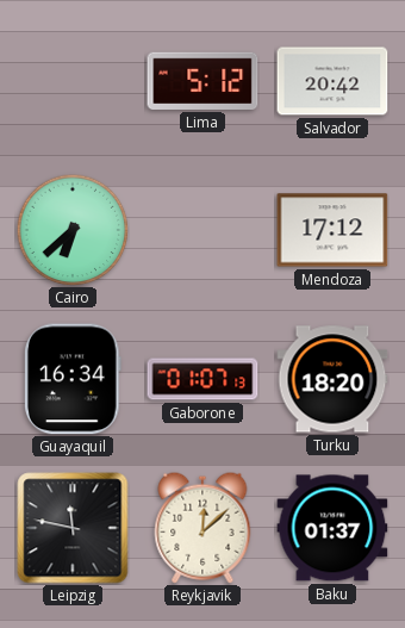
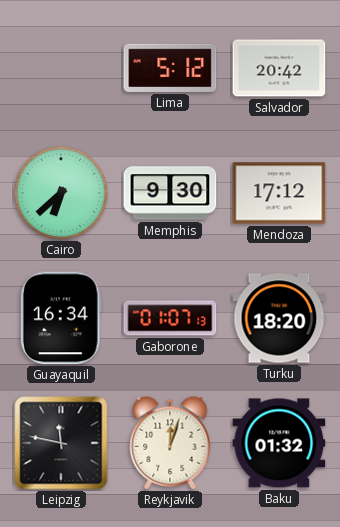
Memphis: none -> 9:30
Reykjavik: 12:08 -> 12:03
Baku: 01:37 -> 01:32
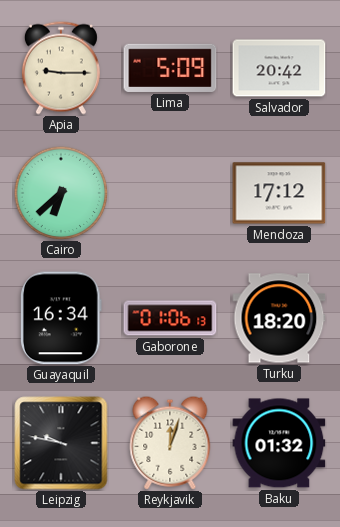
Apia: none -> 9:15
Lima: 5:12 -> 5:09
Memphis: 9:30 -> none
Gaborone: 01:07 -> 01:06
Leipzig: 11:47 -> 9:47
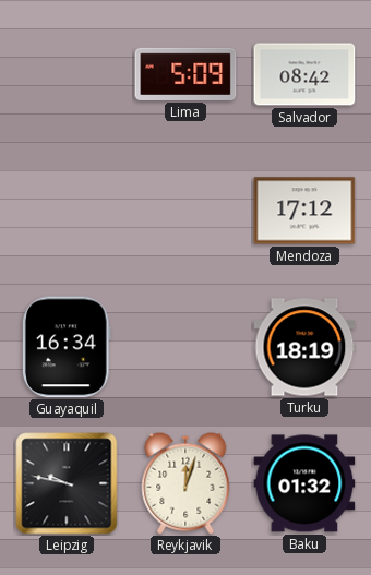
Apia: 9:15 -> none
Salvador: 20:42 -> 08:42
Cairo: 6:38 -> none
Gaborone: 01:06 -> none
Turku: 18:20 -> 18:19
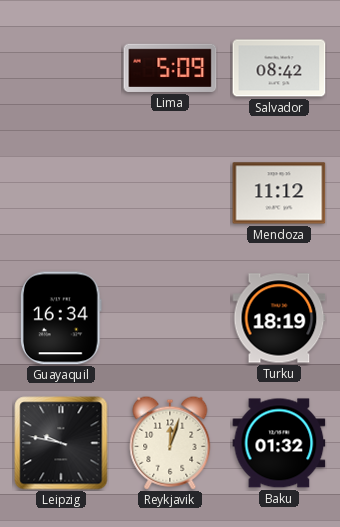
Mendoza: 17:12 -> 11:12
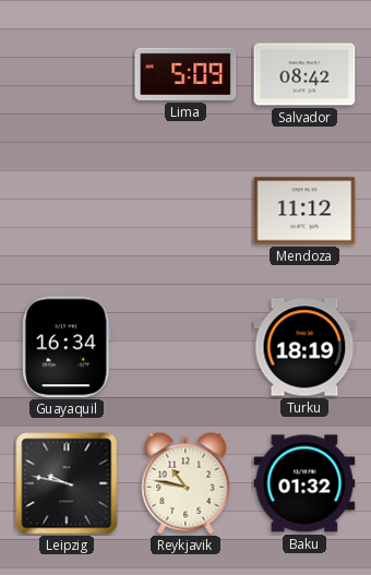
Reykjavik: 12:03 -> 10:47
